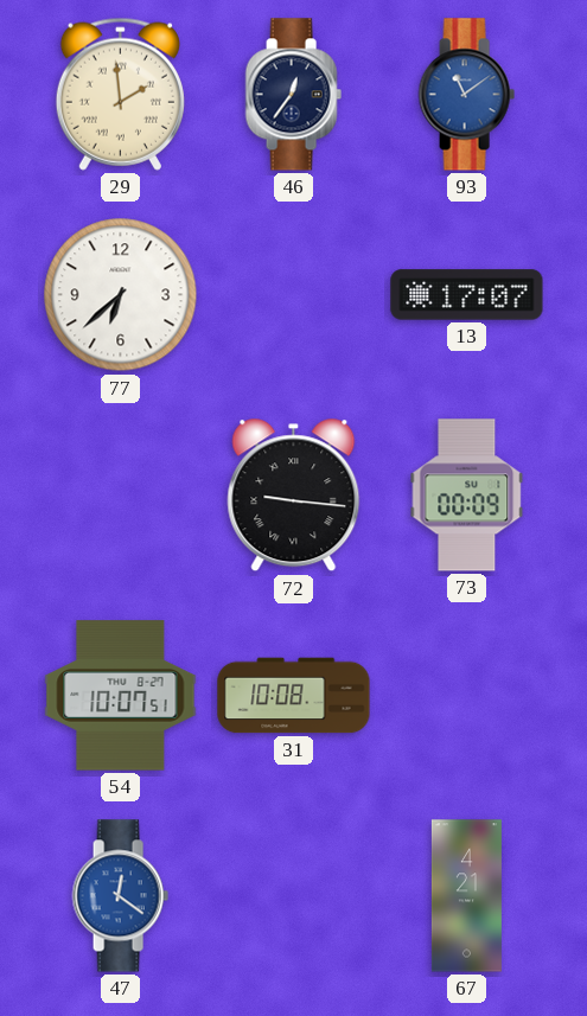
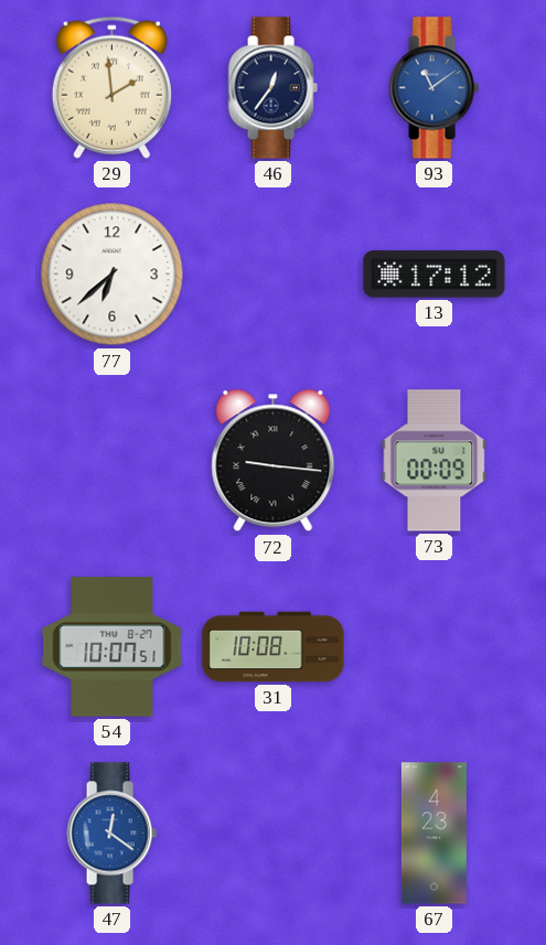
13: 17:07 -> 17:12
67: 4:21 -> 4:23
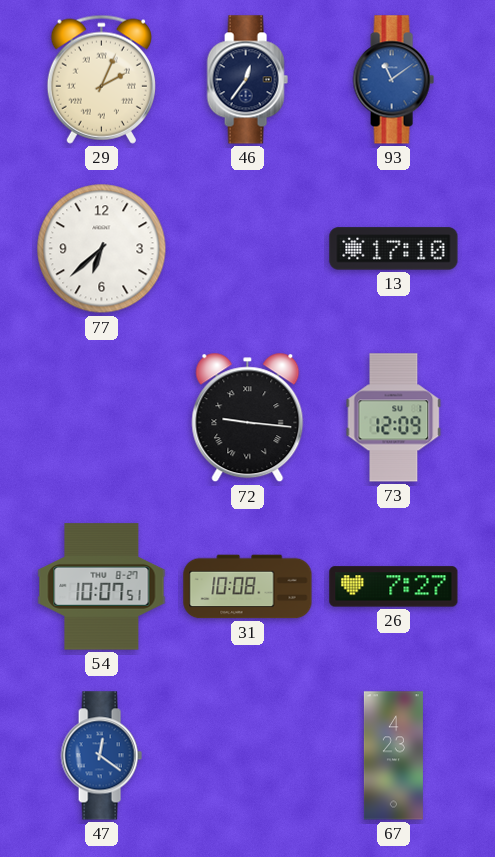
29: 1:59 -> 2:04
13: 17:12 -> 17:10
73: 00:09 -> 12:09
26: none -> 7:27
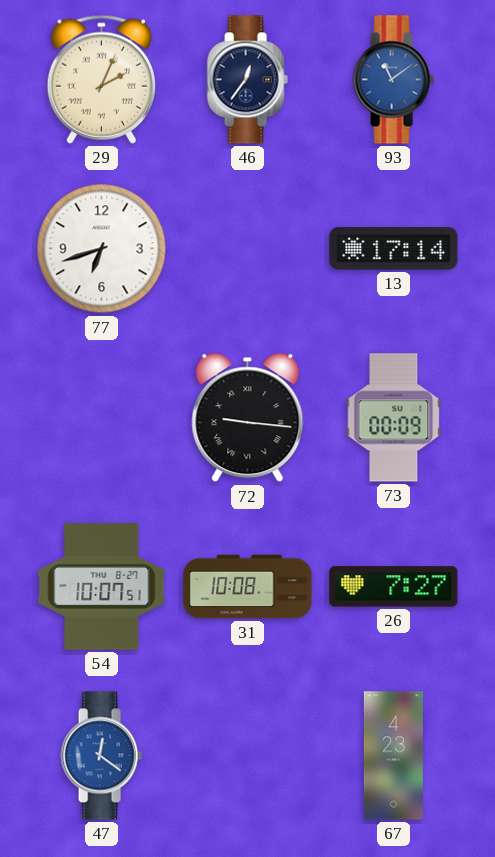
77: 6:38 -> 6:42
13: 17:10 -> 17:14
73: 12:09 -> 00:09
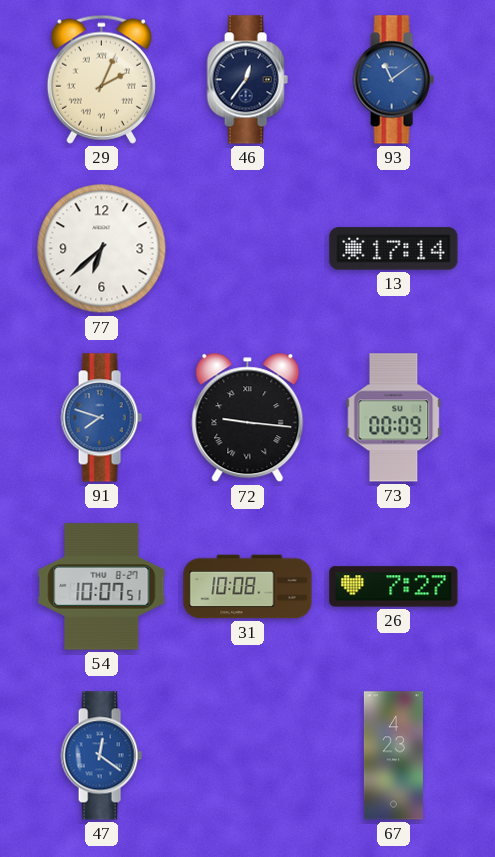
77: 6:42 -> 6:38
91: none -> 7:48
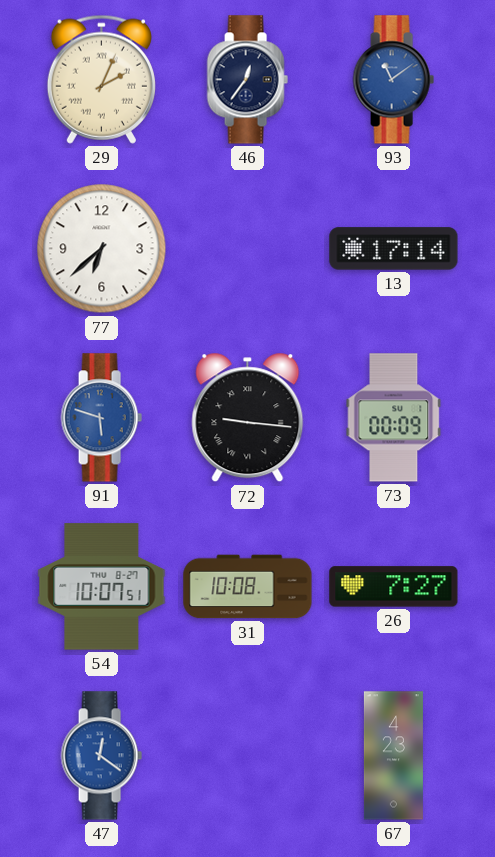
91: 7:48 -> 5:48
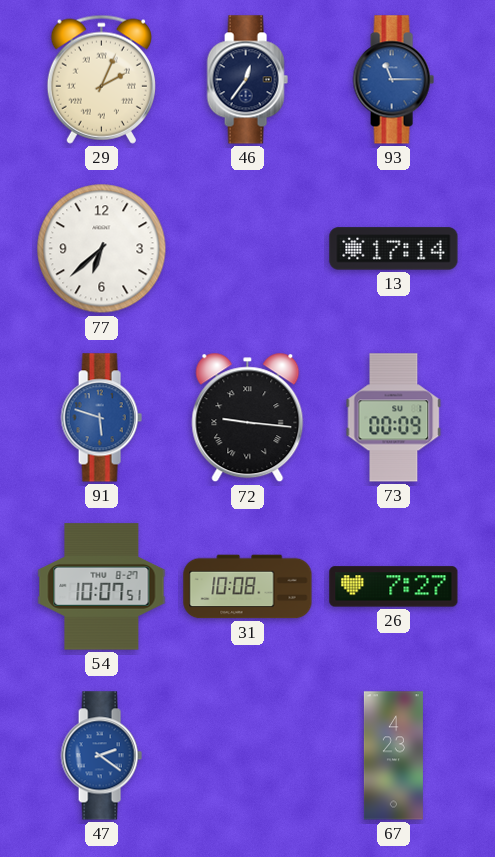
93: 11:09 -> 11:15
47: 12:21 -> 2:21
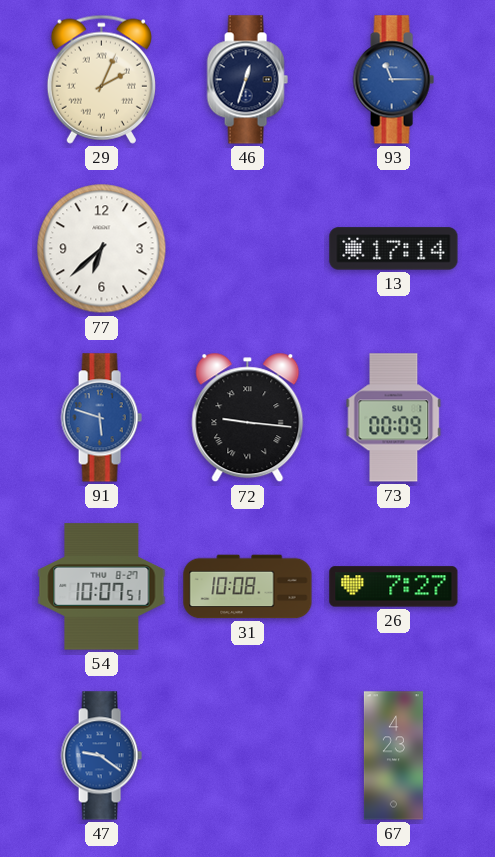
46: 12:36 -> 12:33
47: 2:21 -> 9:21
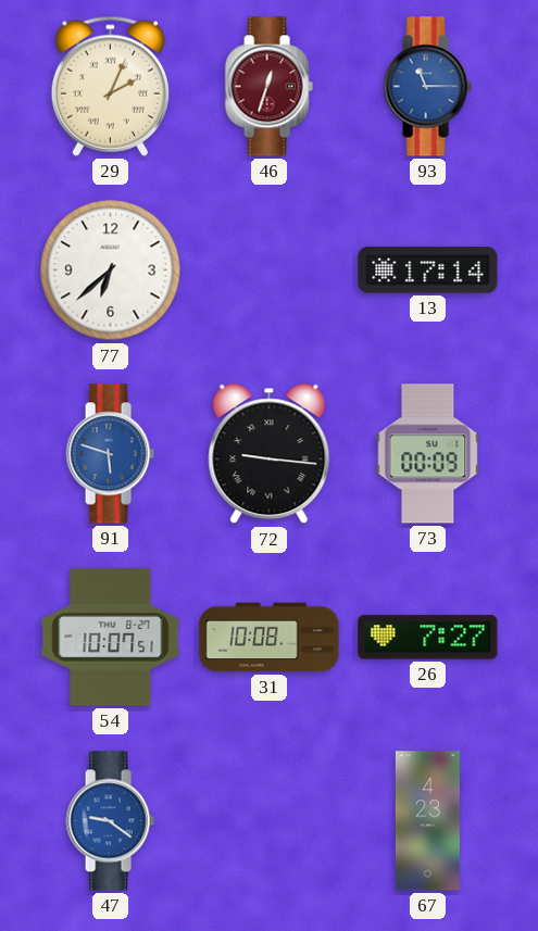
46 dial: navy -> burgundy
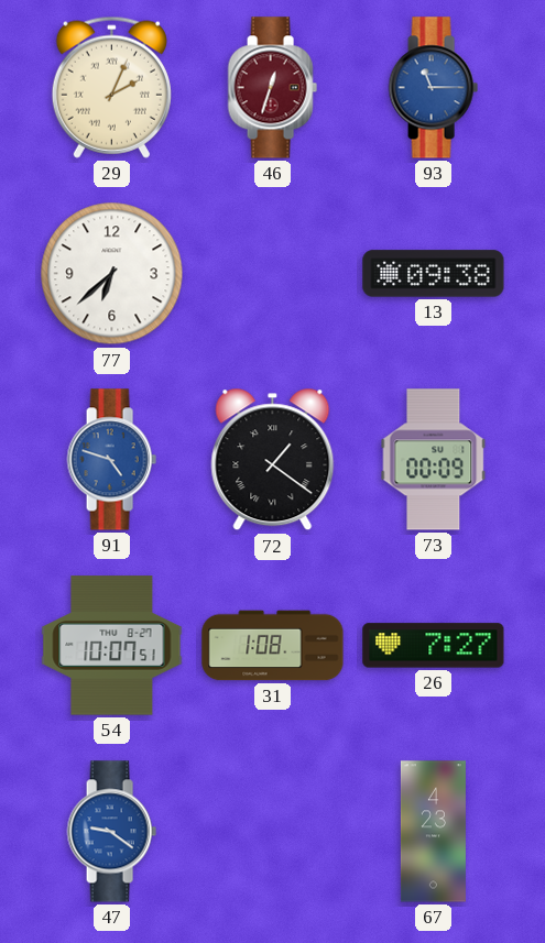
13: 17:14 -> 09:38
91: 5:48 -> 4:48
72: 9:16 -> 1:21
31: 10:08 -> 1:08
